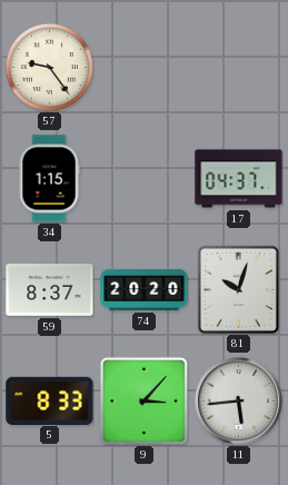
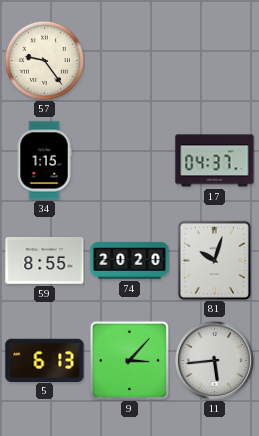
59: 8:37 -> 8:55
5: 8:33 -> 6:13
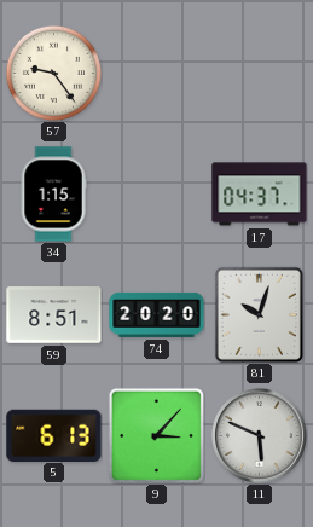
59: 8:55 -> 8:51
11: 5:44 -> 5:49
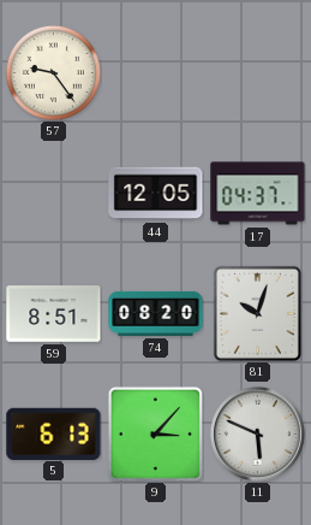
34: 1:15 -> none
44: none -> 12:05
74: 20:20 -> 08:20
